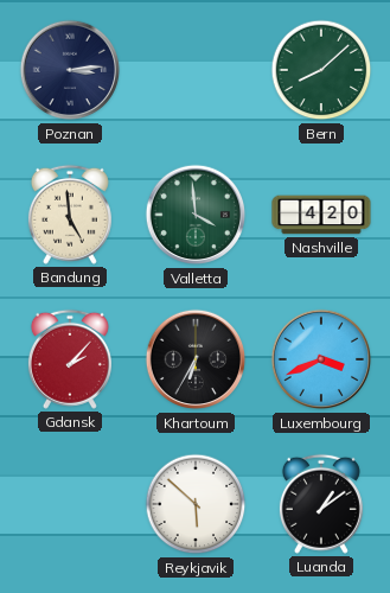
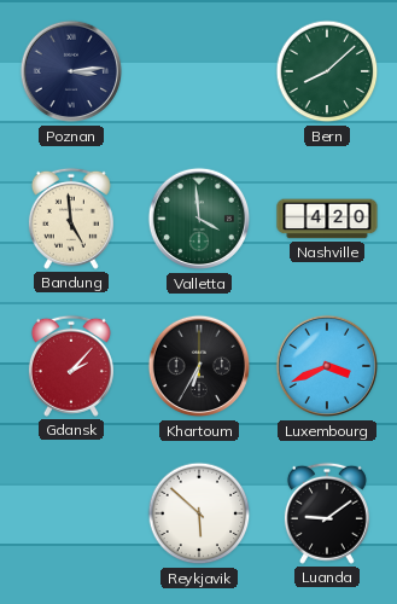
Luanda: 1:09 -> 9:09
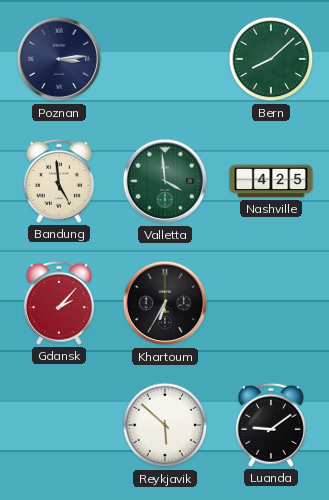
Nashville: 4:20 -> 4:25
Luxembourg: 3:41 -> none
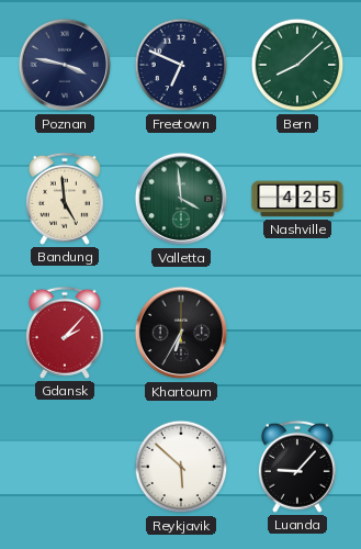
Poznan: 3:14 -> 3:47
Freetown: none -> 6:49
Luanda: 9:09 -> 9:07
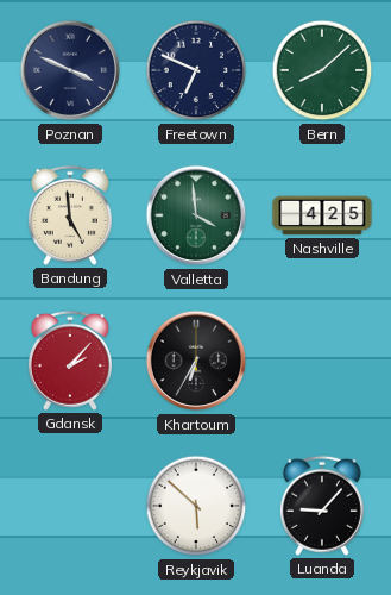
Poznan: 3:47 -> 3:49
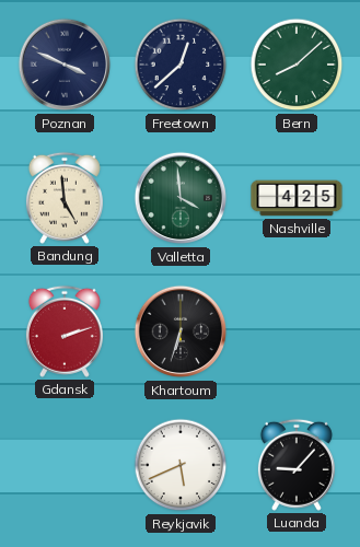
Freetown: 6:49 -> 12:38
Gdansk: 2:07 -> 2:12
Khartoum: 6:35 -> 6:33
Reykjavik: 5:52 -> 5:41
